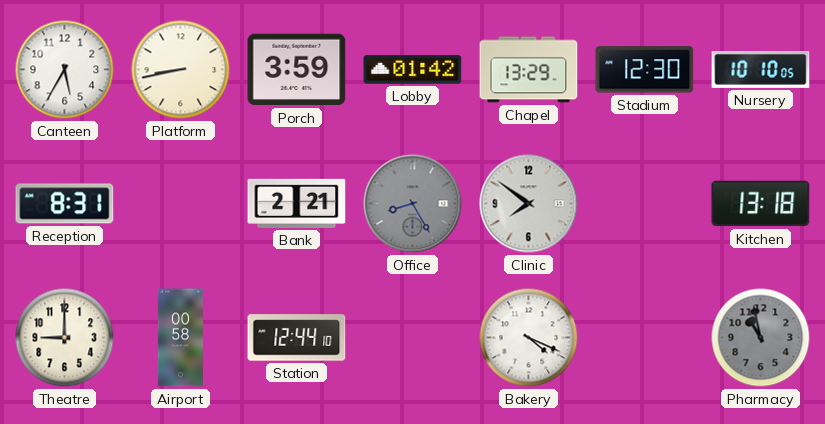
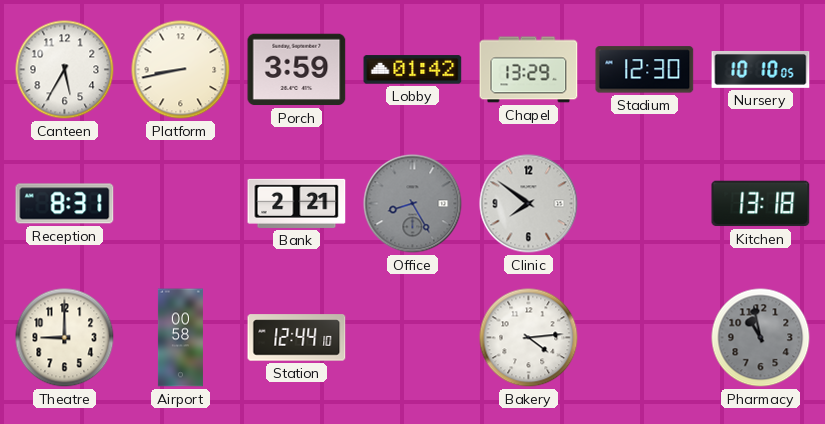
Bakery: 4:19 -> 4:14
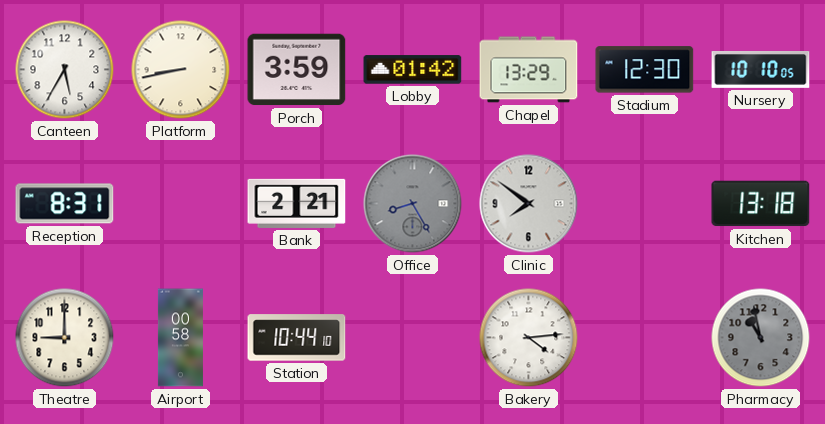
Station: 12:44 -> 10:44
